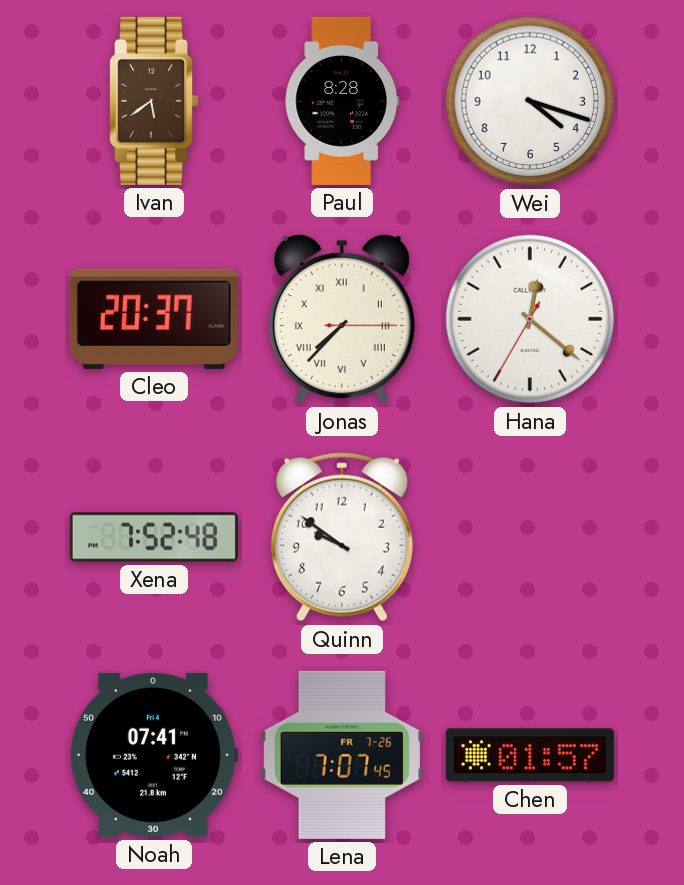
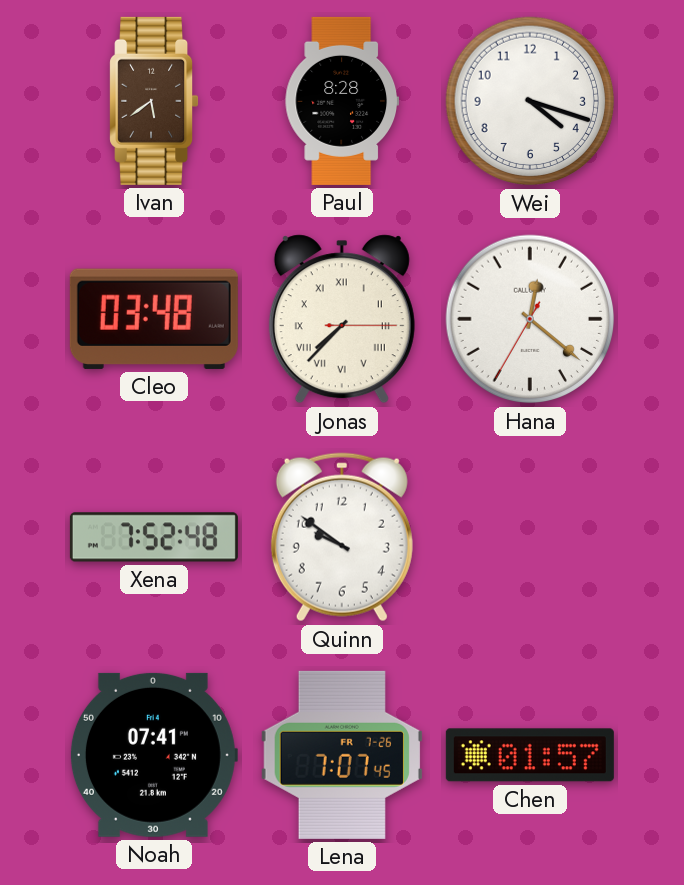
Cleo: 20:37 -> 03:48
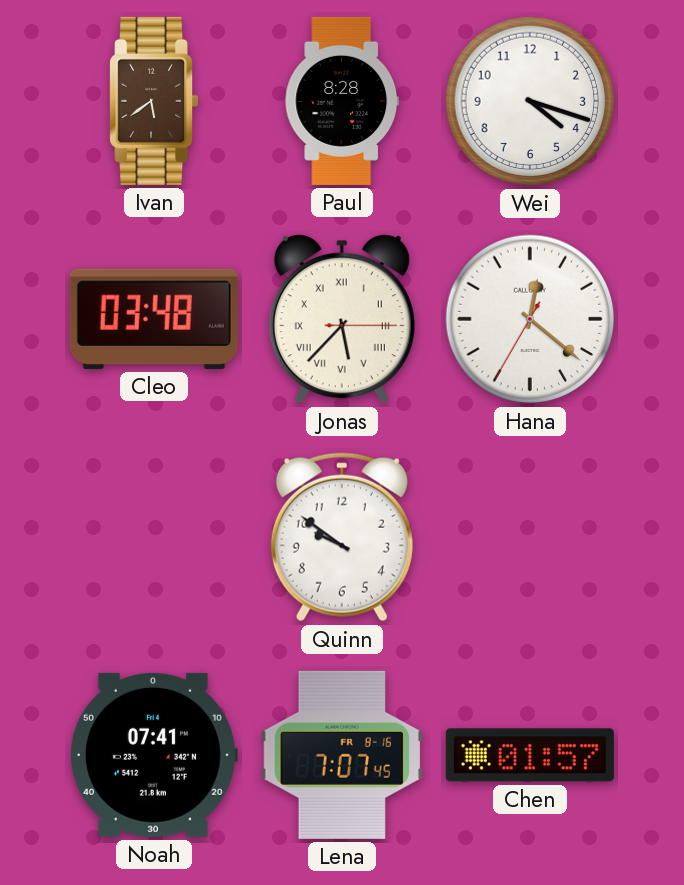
Jonas: 7:37 -> 5:37
Xena: 7:52 -> none
Lena date: FR 7-26 -> FR 8-16
